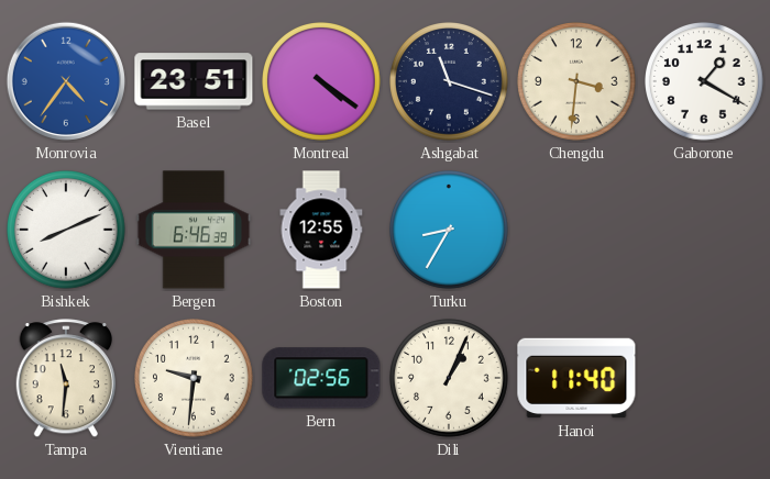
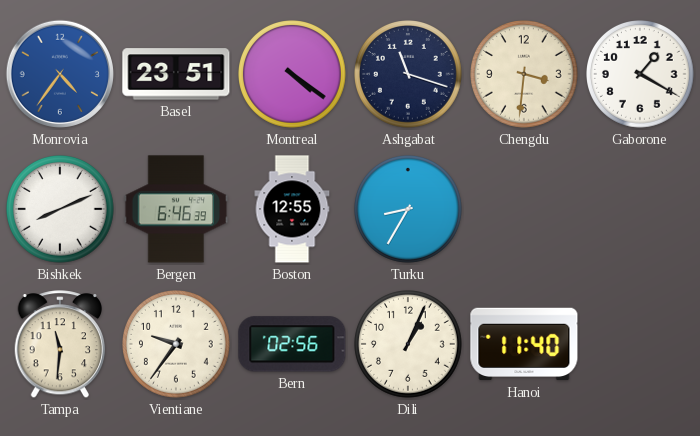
Vientiane: 9:31 -> 9:36
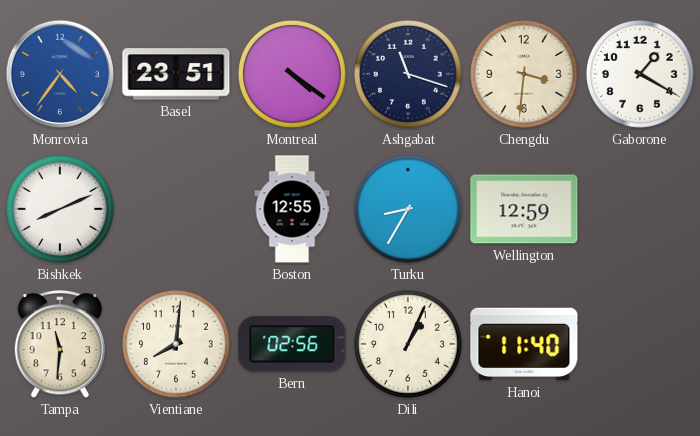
Bergen: 6:46 -> none
Wellington: none -> 12:59
Vientiane: 9:36 -> 8:01
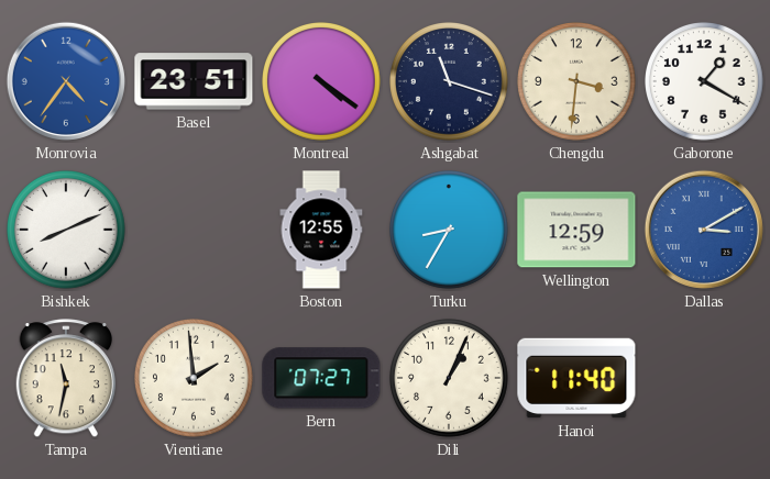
Dallas: none -> 3:10
Tampa: 11:31 -> 11:32
Vientiane: 8:01 -> 1:59
Bern: 02:56 -> 07:27
